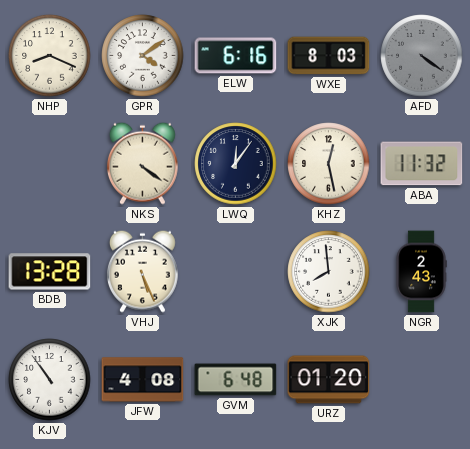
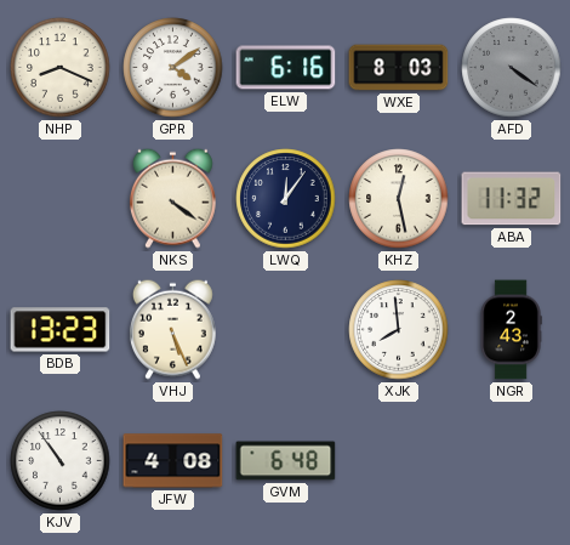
BDB: 13:28 -> 13:23
URZ: 01:20 -> none
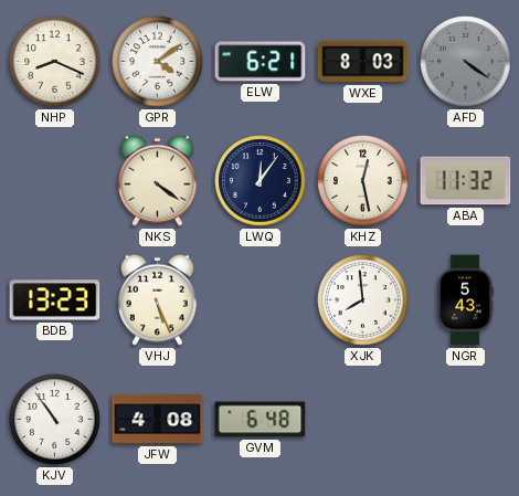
ELW: 6:16 -> 6:21
NGR: 2:43 -> 5:43
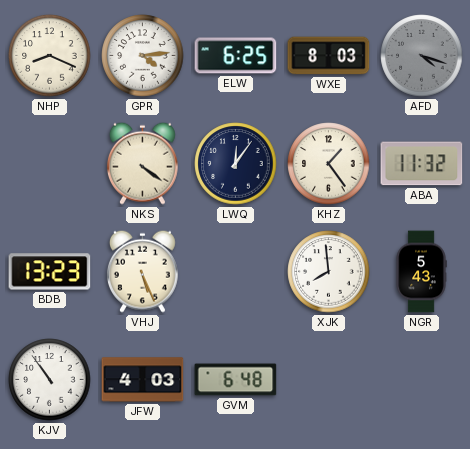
GPR: 4:09 -> 4:14
ELW: 6:21 -> 6:25
AFD: 4:21 -> 4:18
KHZ: 12:28 -> 1:24
JFW: 4:08 -> 4:03
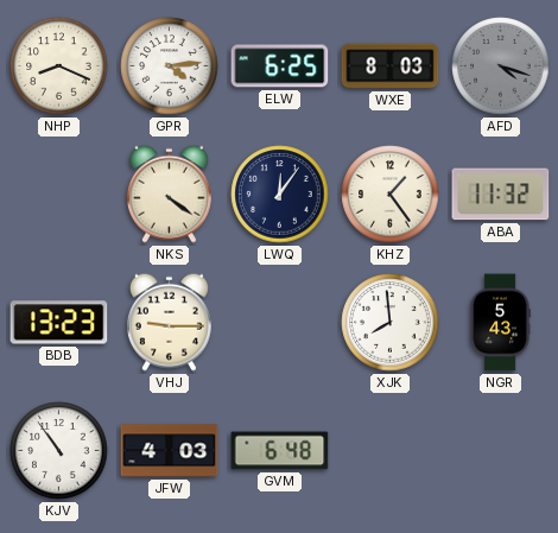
VHJ: 5:26 -> 9:15
